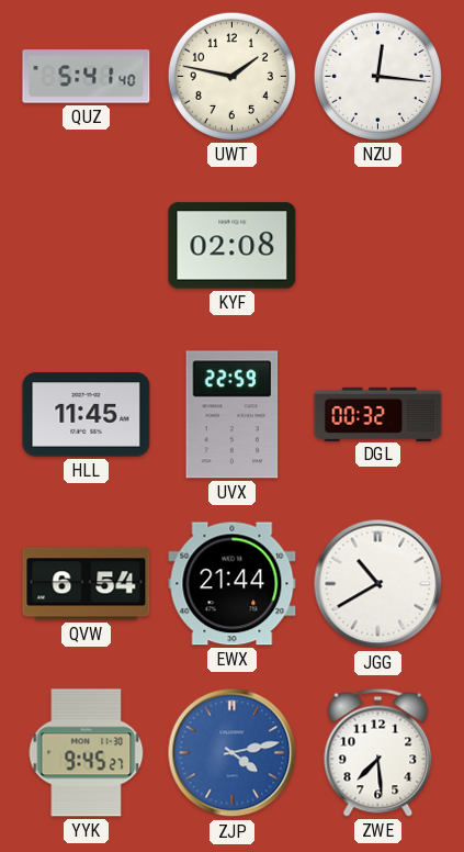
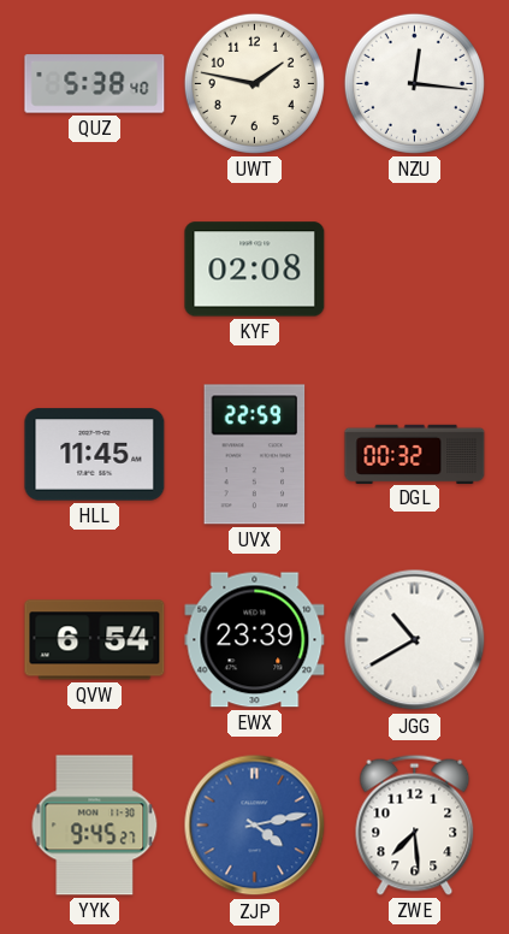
QUZ: 5:41 -> 5:38
EWX: 21:44 -> 23:39
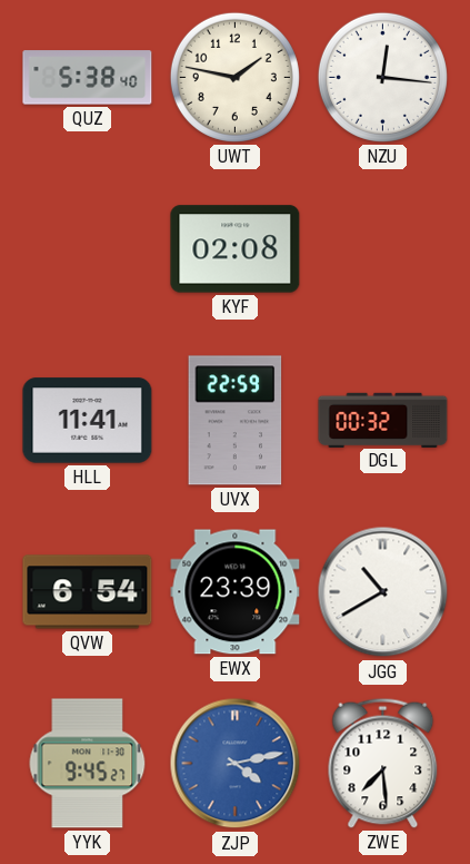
HLL: 11:45 -> 11:41
